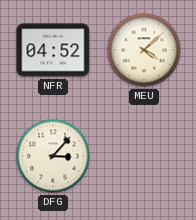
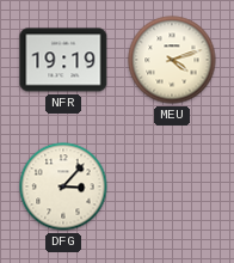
NFR: 04:52 -> 19:19
MEU: 4:08 -> 4:12
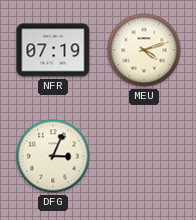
NFR: 19:19 -> 07:19
DFG: 3:07 -> 3:04
